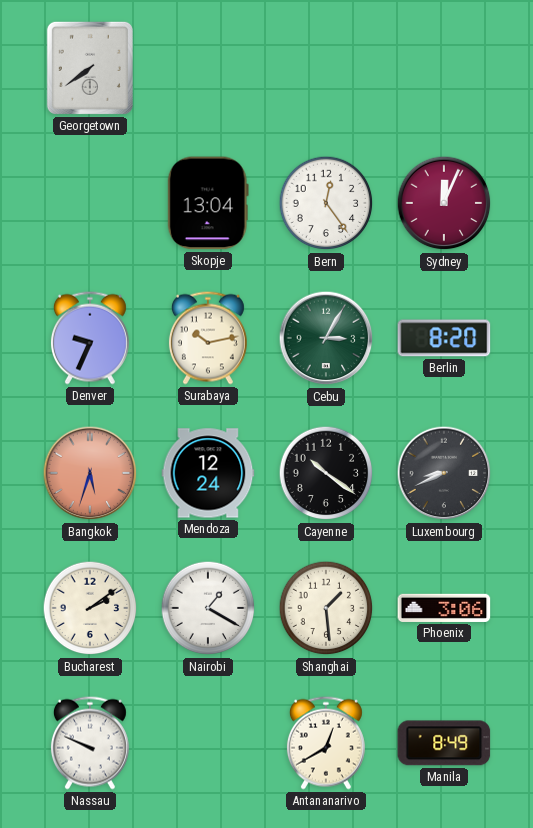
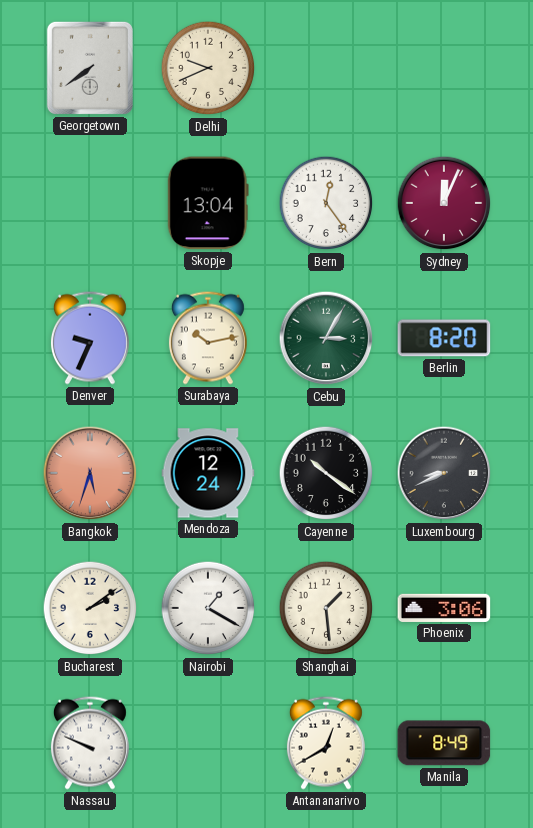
Delhi: none -> 9:41
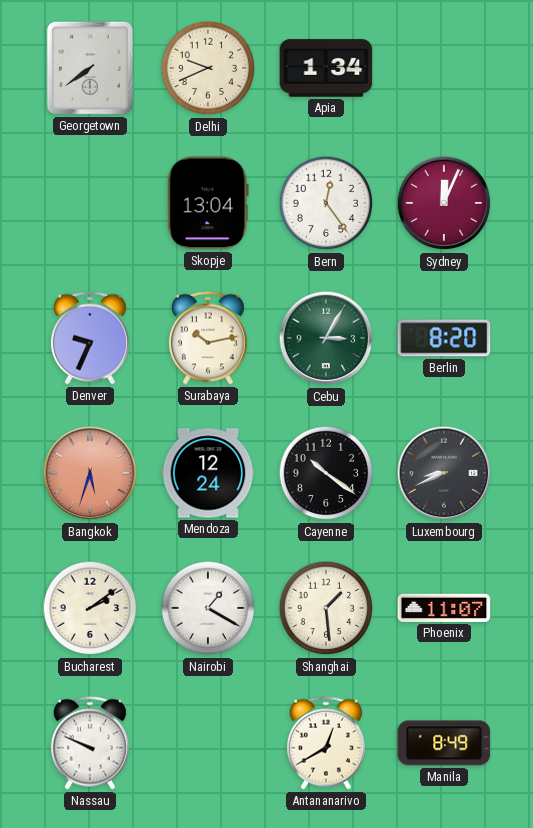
Apia: none -> 1:34
Phoenix: 3:06 -> 11:07
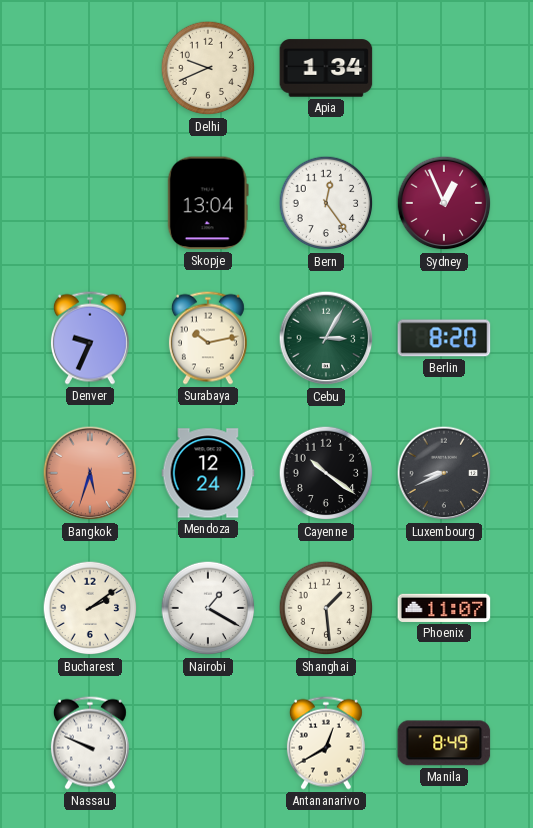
Georgetown: 7:39 -> none
Sydney: 12:04 -> 12:56
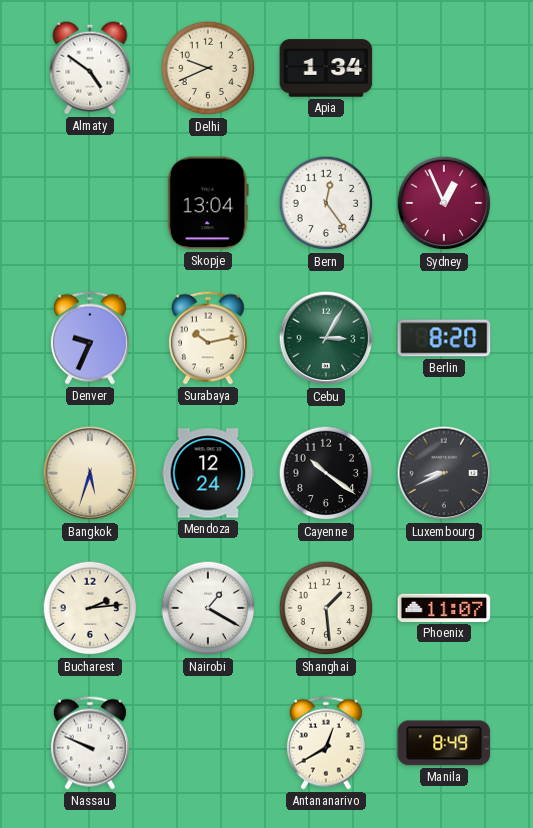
Almaty: none -> 4:51
Bangkok dial: salmon -> cream
Bucharest: 2:09 -> 2:14
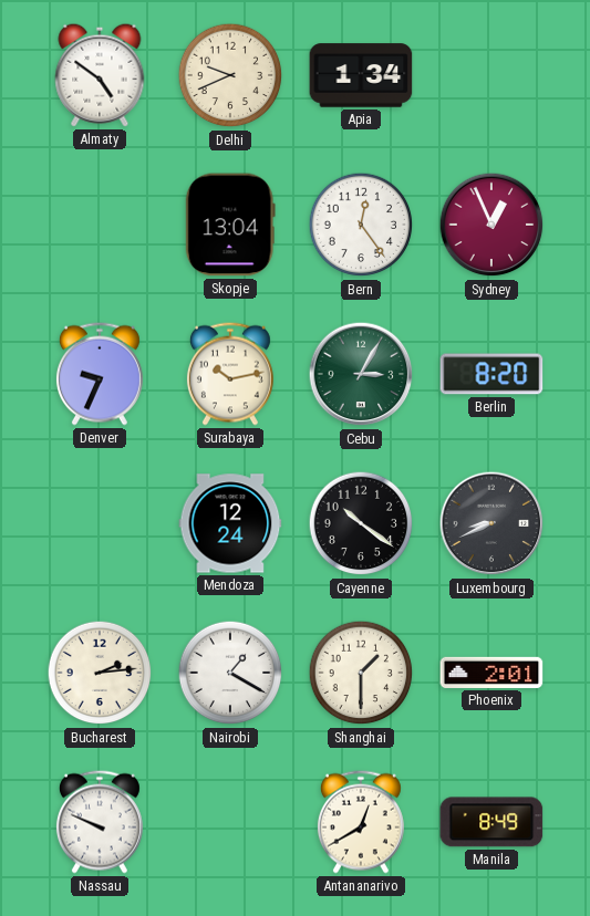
Bangkok: 5:33 -> none
Shanghai: 1:29 -> 1:30
Phoenix: 11:07 -> 2:01
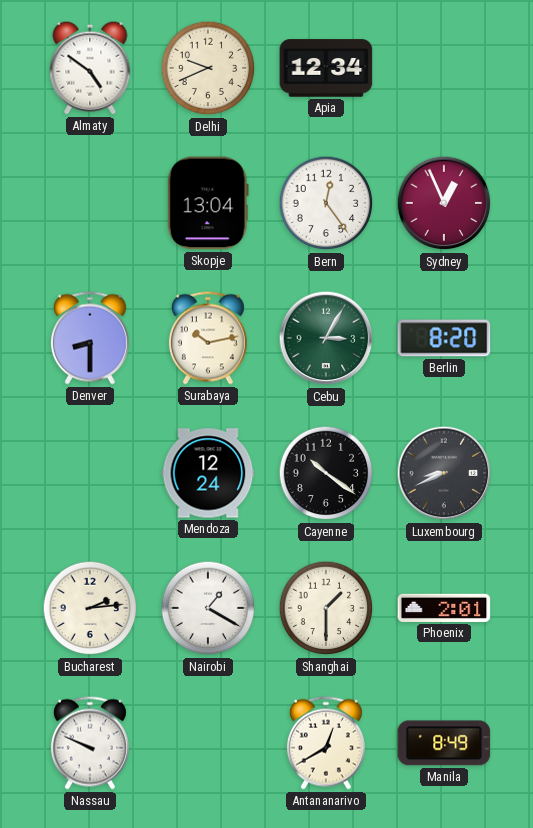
Apia: 1:34 -> 12:34
Denver: 9:34 -> 8:30
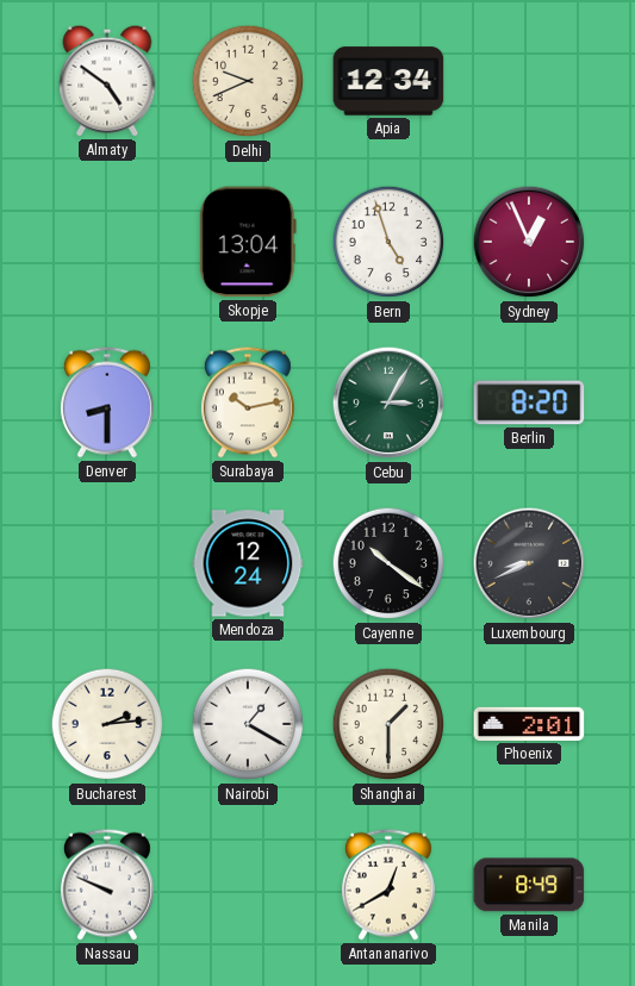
Bern: 12:24 -> 4:57
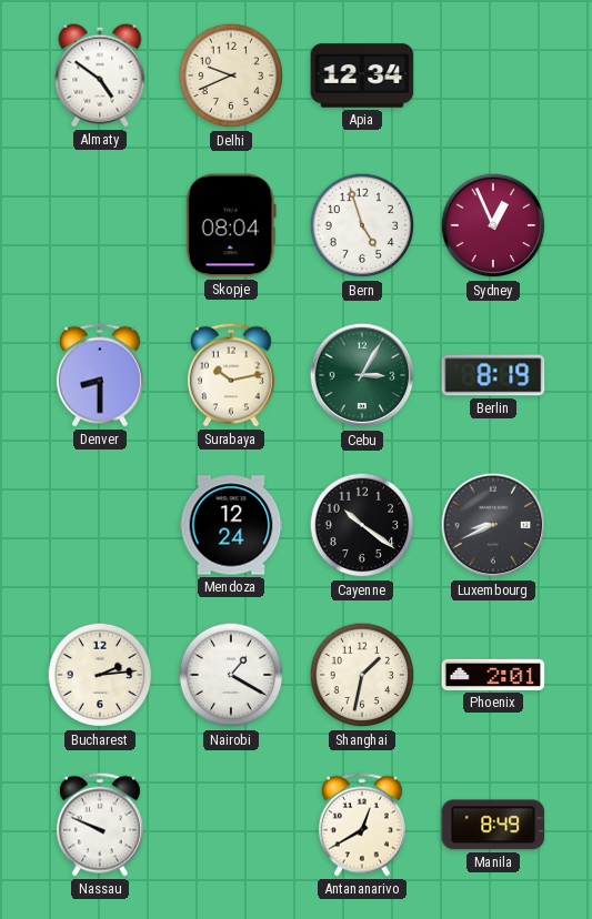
Skopje: 13:04 -> 08:04
Berlin: 8:20 -> 8:19
Shanghai: 1:30 -> 1:32
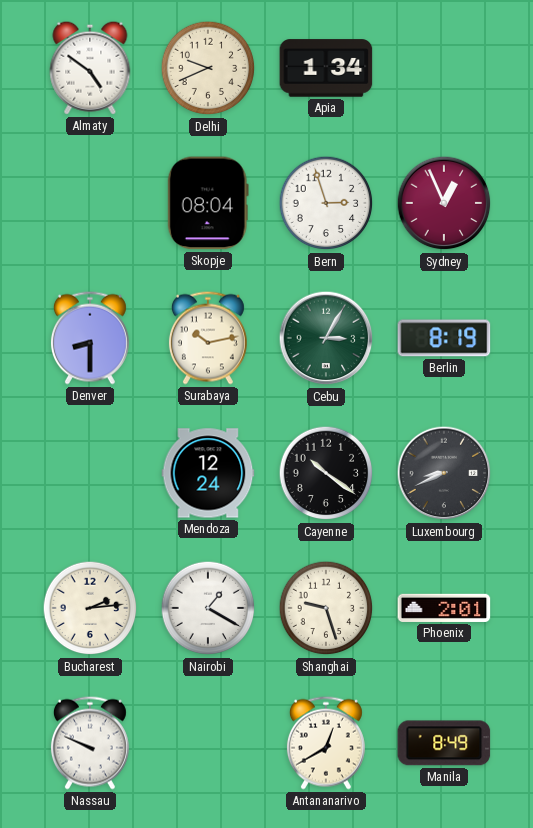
Apia: 12:34 -> 1:34
Bern: 4:57 -> 2:57
Shanghai: 1:32 -> 9:27
